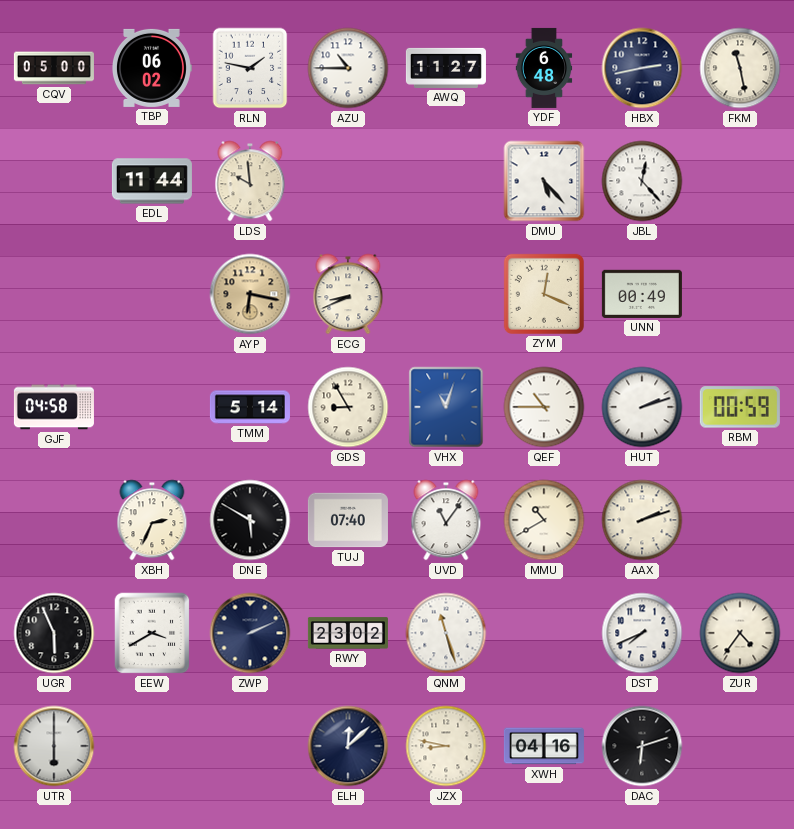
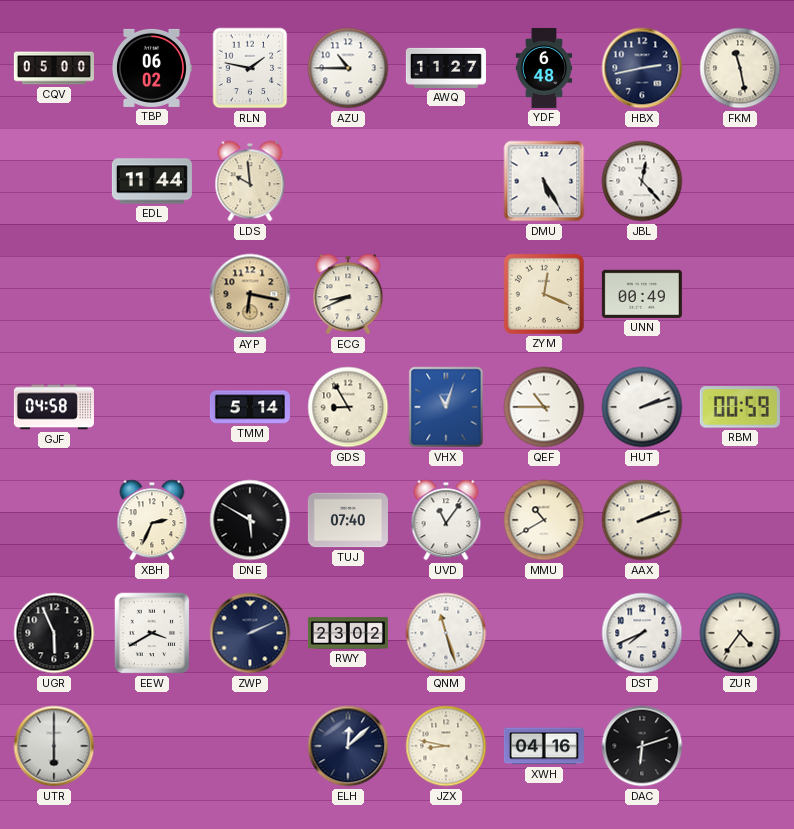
DMU: 5:23 -> 5:25
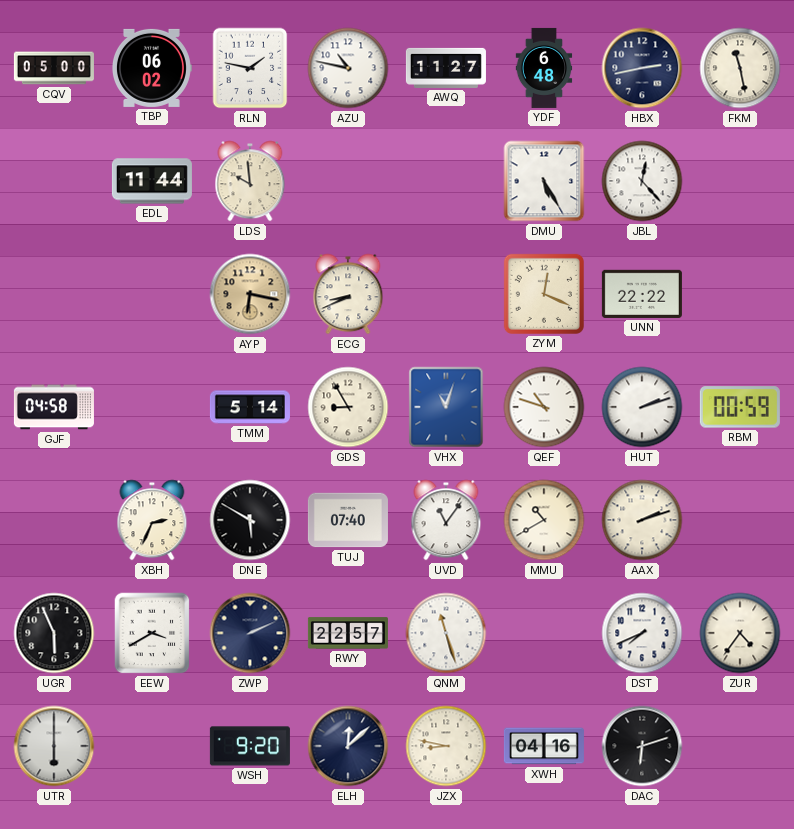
AZU: 10:45 -> 10:47
UNN: 00:49 -> 22:22
QEF: 10:45 -> 10:48
RWY: 23:02 -> 22:57
WSH: none -> 9:20
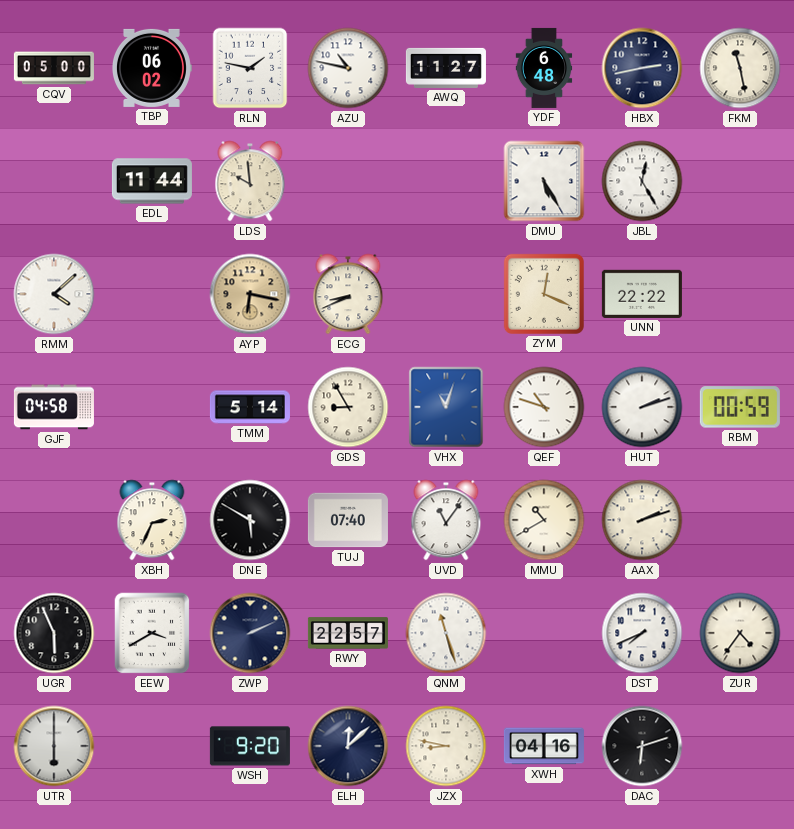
JBL: 12:23 -> 12:25
RMM: none -> 4:08
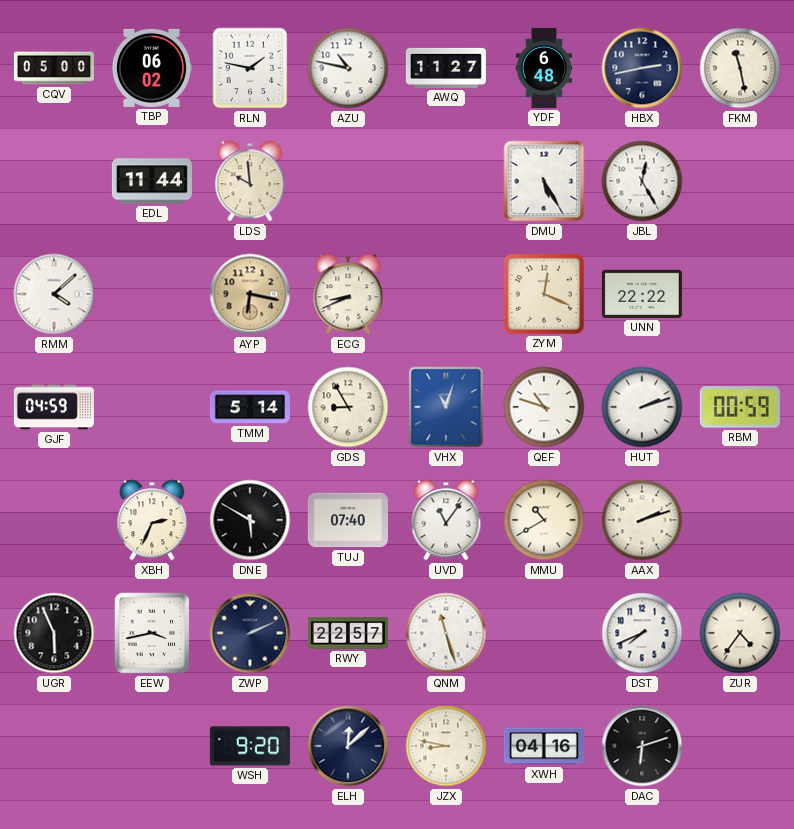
GJF: 04:58 -> 04:59
EEW: 3:40 -> 3:43
UTR: 6:00 -> none
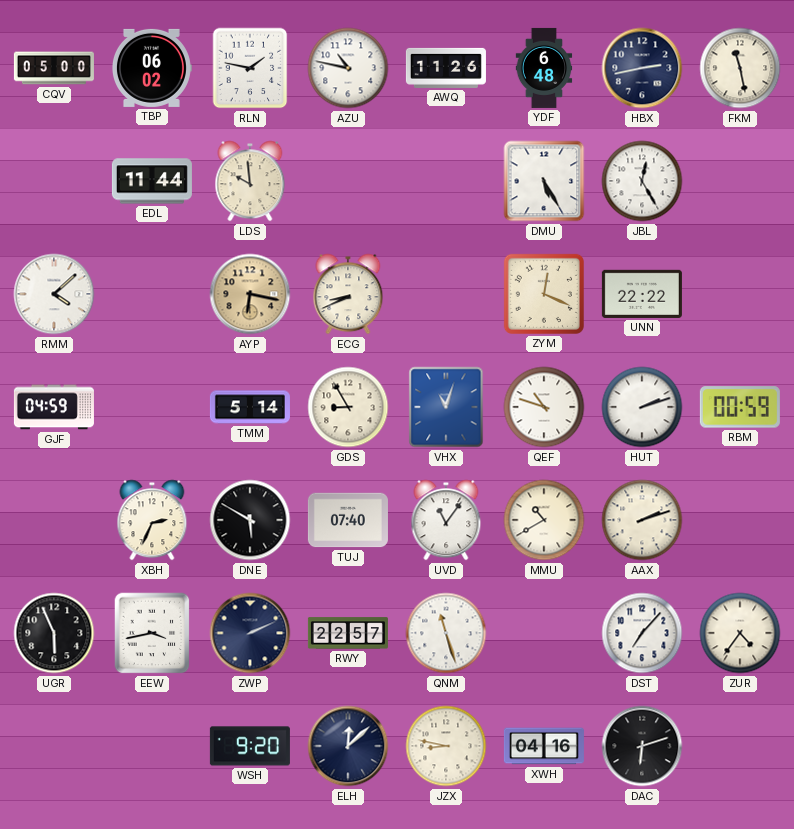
AWQ: 11:27 -> 11:26
DST: 7:41 -> 7:07
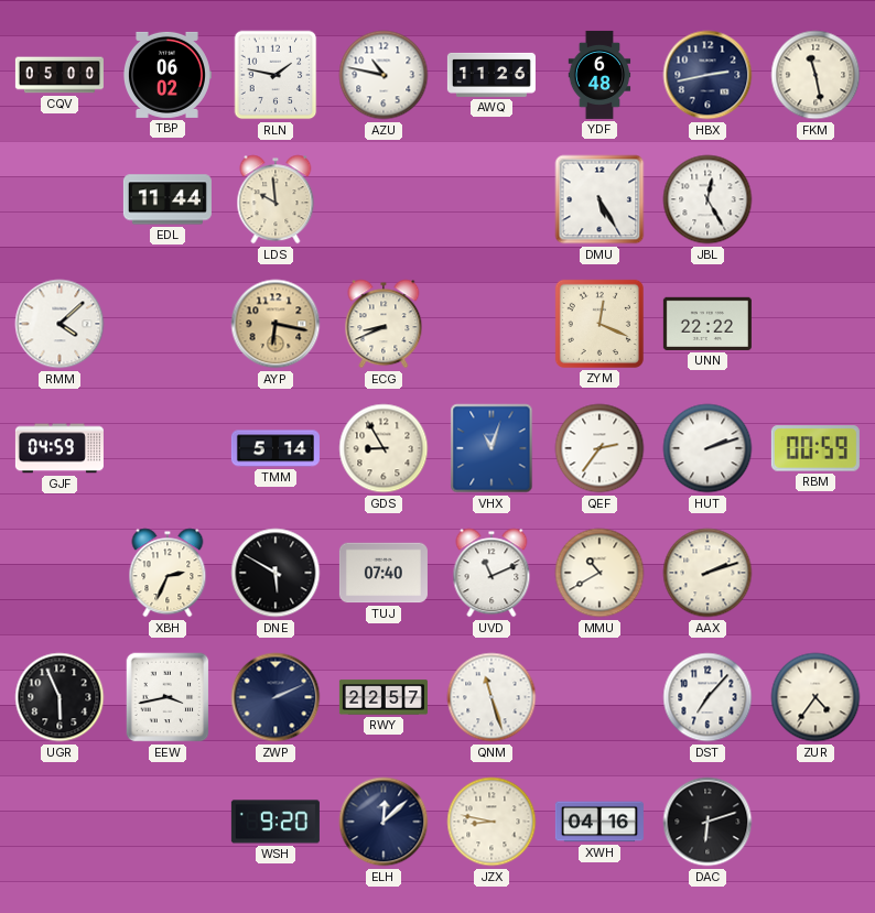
QEF: 10:48 -> 2:36
UVD: 11:06 -> 11:11
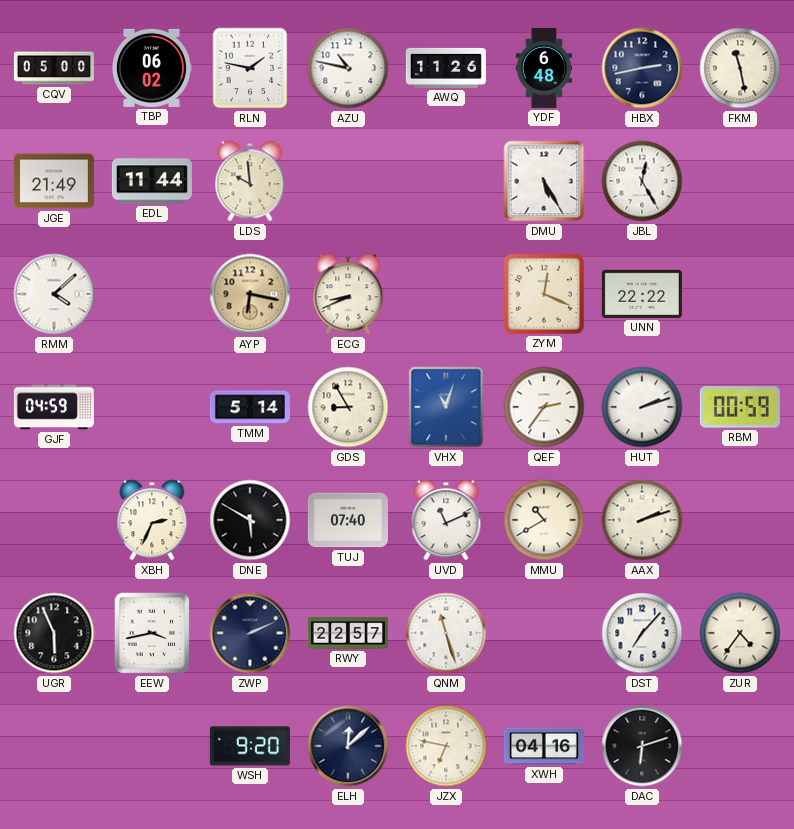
JGE: none -> 21:49
JZX: 8:47 -> 6:47
